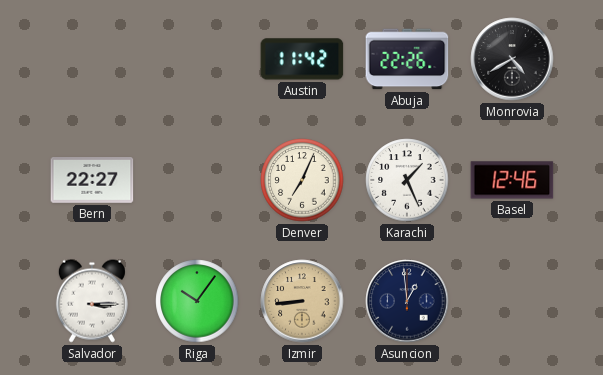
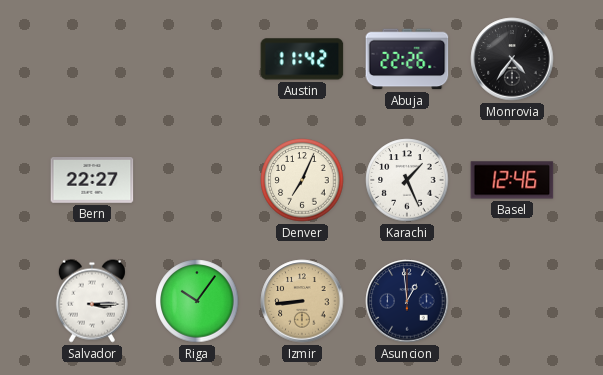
Monrovia: 4:40 -> 4:36
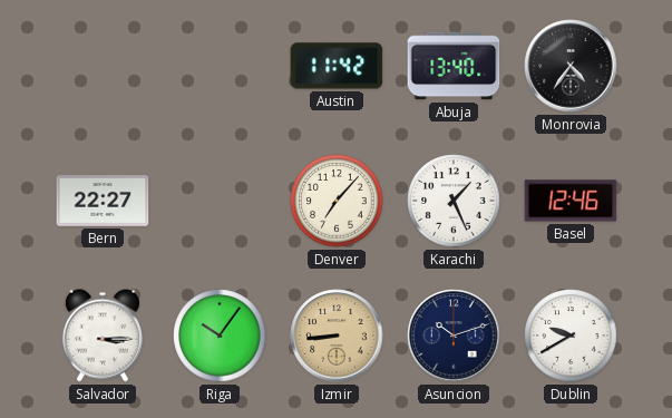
Abuja: 22:26 -> 13:40
Denver: 7:04 -> 7:07
Asuncion: 12:59 -> 10:12
Dublin: none -> 9:40
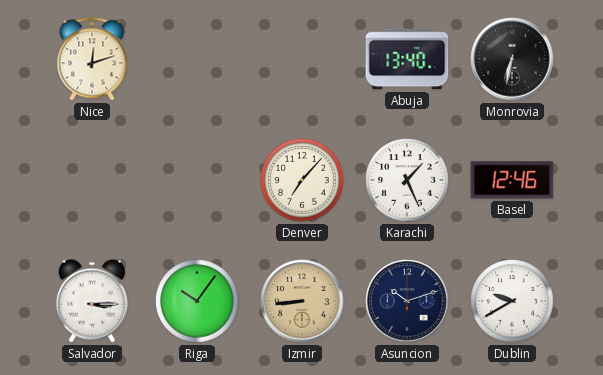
Nice: none -> 12:12
Austin: 11:42 -> none
Monrovia: 4:36 -> 6:32
Bern: 22:27 -> none
